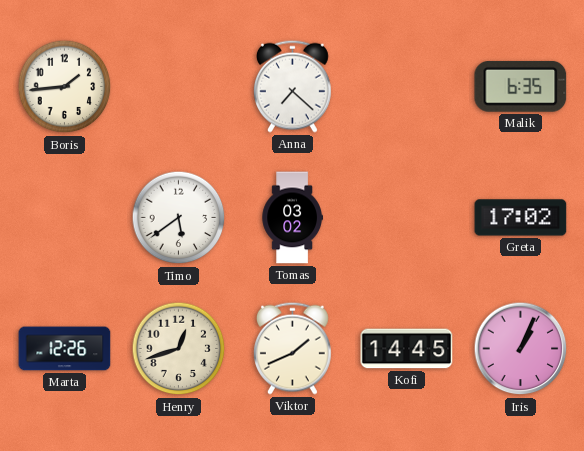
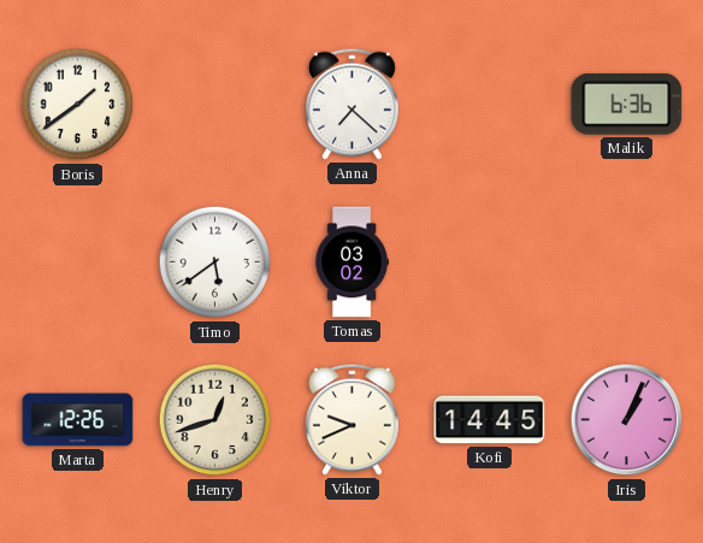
Boris: 1:44 -> 1:39
Malik: 6:35 -> 6:36
Greta: 17:02 -> none
Viktor: 1:41 -> 9:41
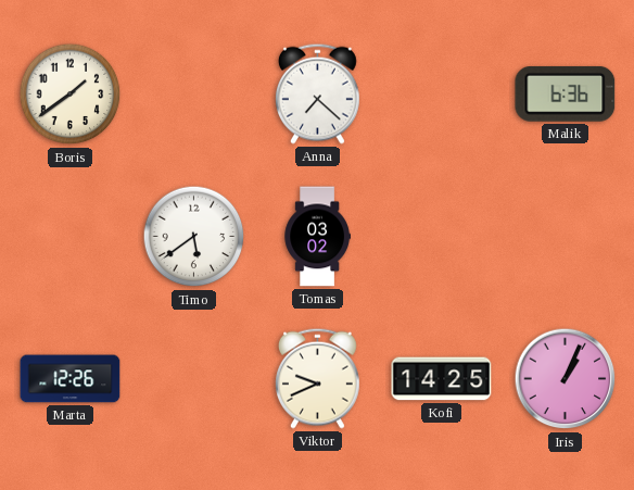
Henry: 12:42 -> none
Kofi: 14:45 -> 14:25
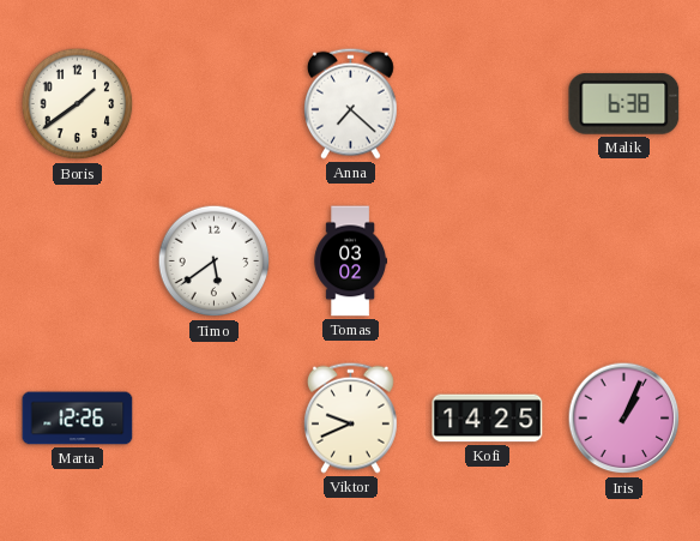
Malik: 6:36 -> 6:38
